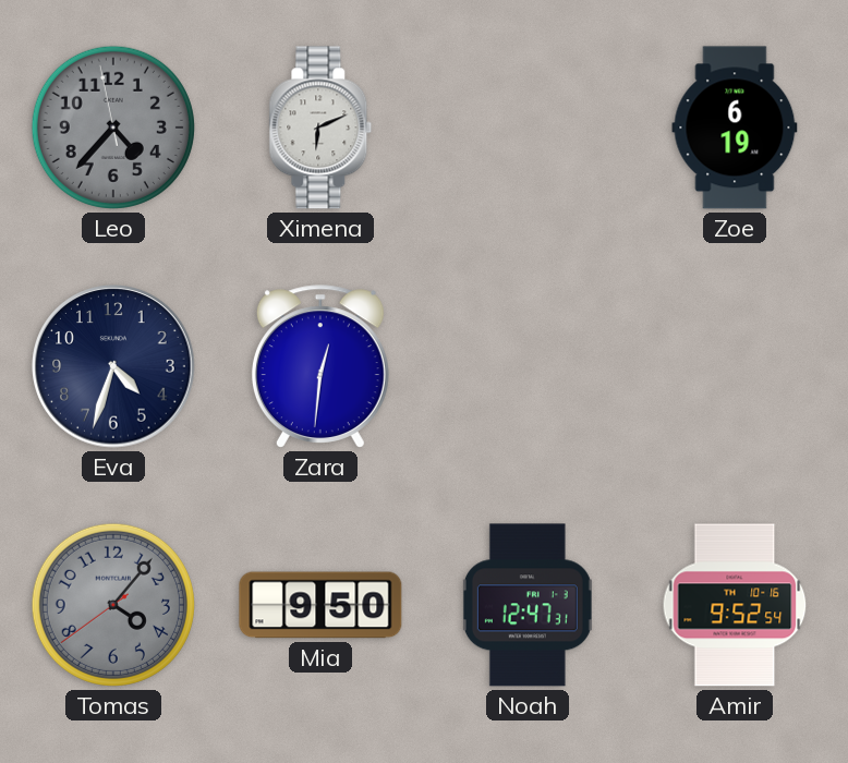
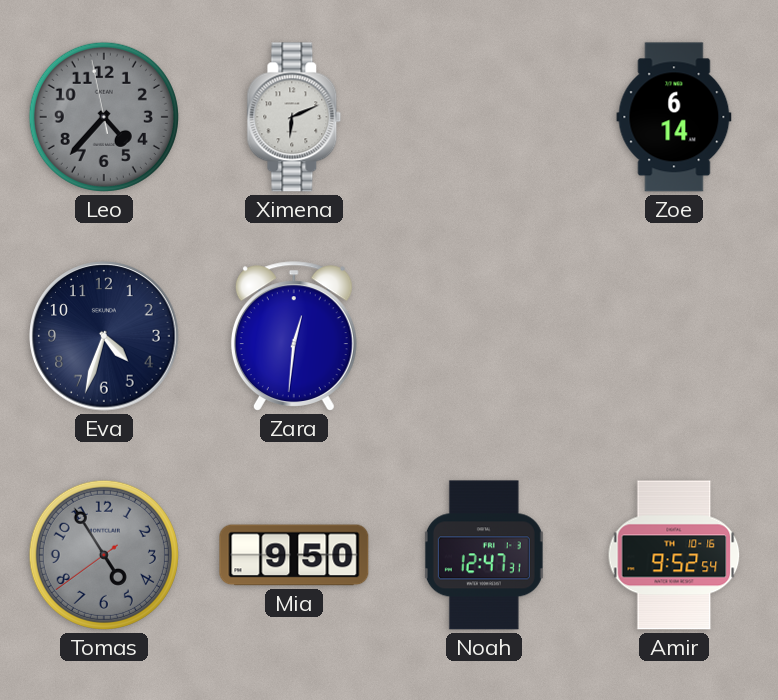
Zoe: 6:19 -> 6:14
Tomas: 4:06 -> 4:54
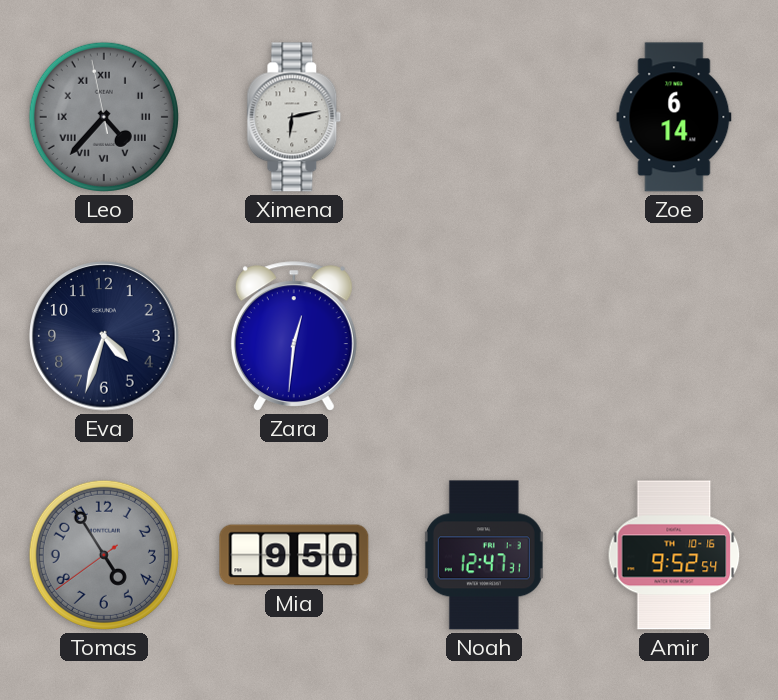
Leo numerals: Arabic -> Roman
Ximena: 6:11 -> 6:13
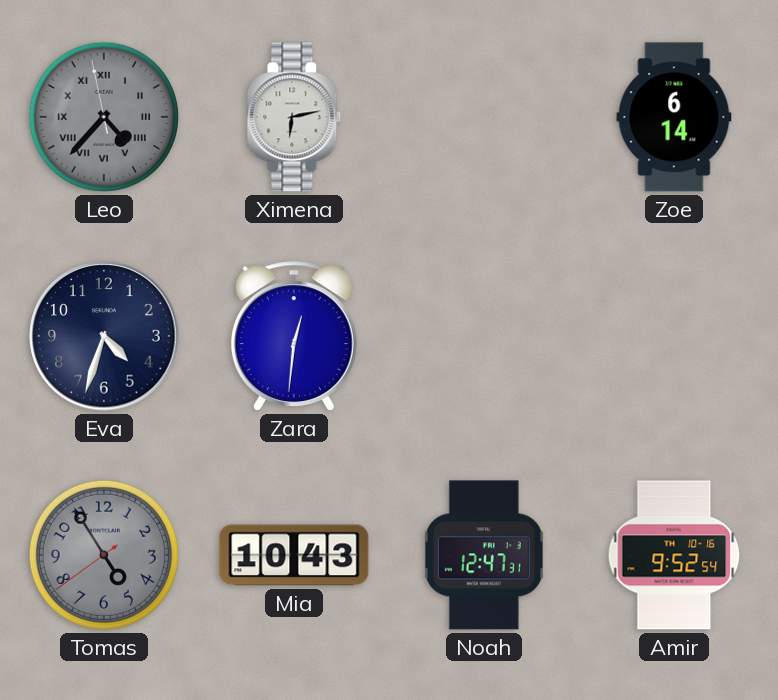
Mia: 9:50 -> 10:43
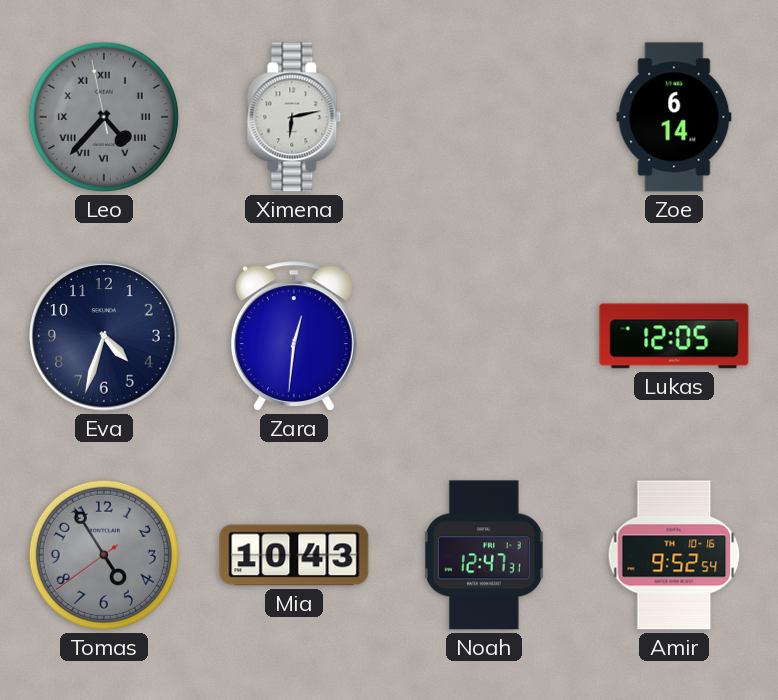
Lukas: none -> 12:05
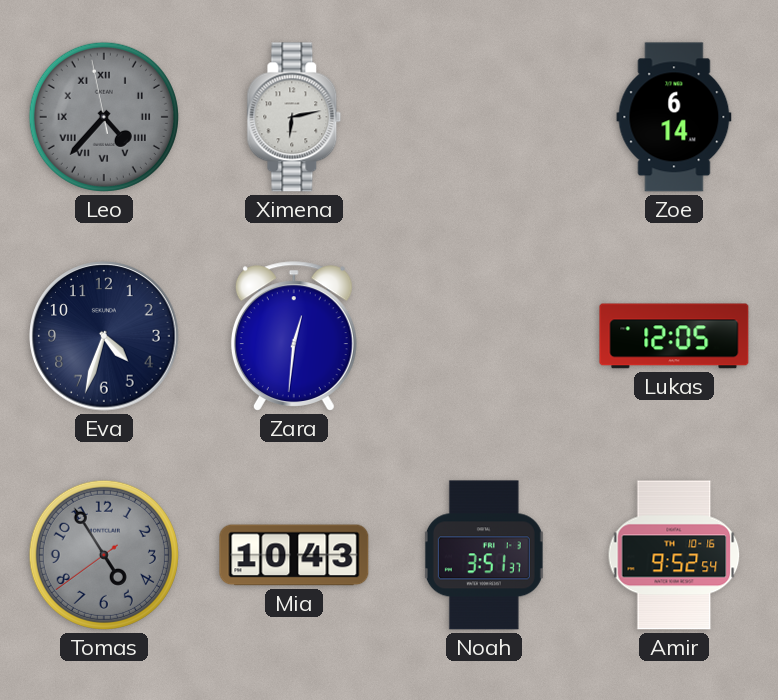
Noah: 12:47 -> 3:51
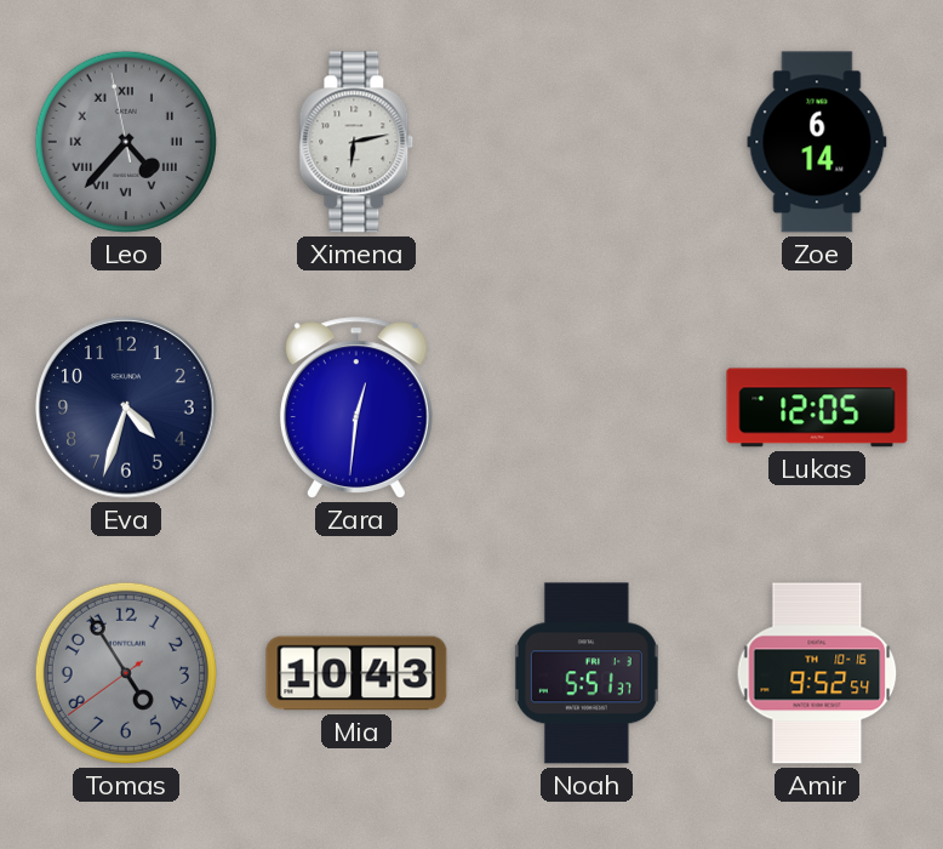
Noah: 3:51 -> 5:51
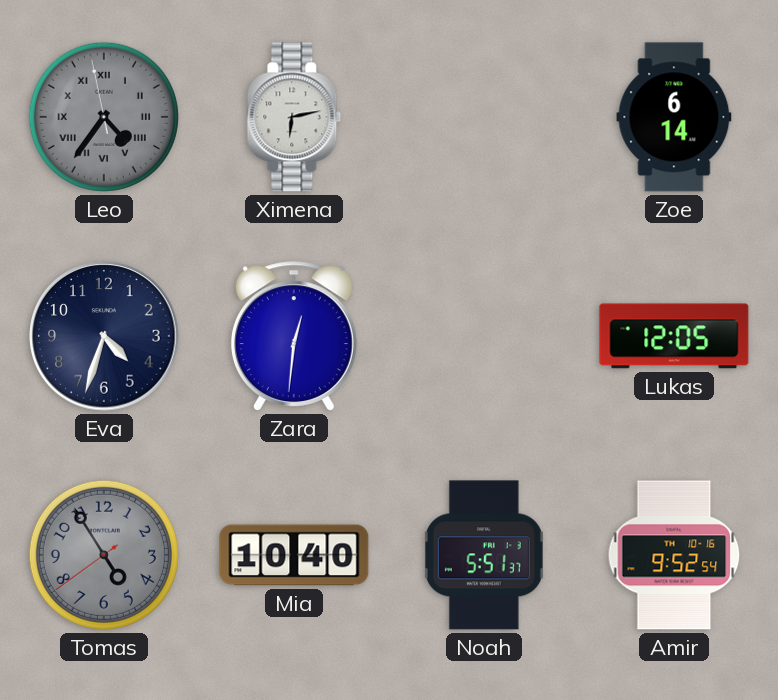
Leo: 4:36 -> 4:35
Mia: 10:43 -> 10:40
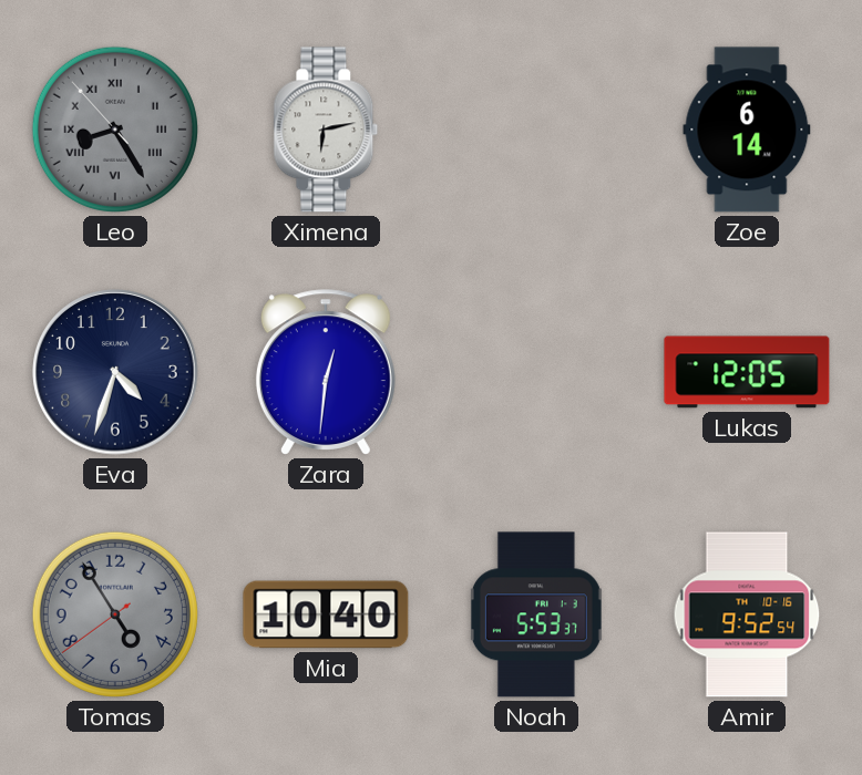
Leo: 4:35 -> 8:24
Noah: 5:51 -> 5:53
